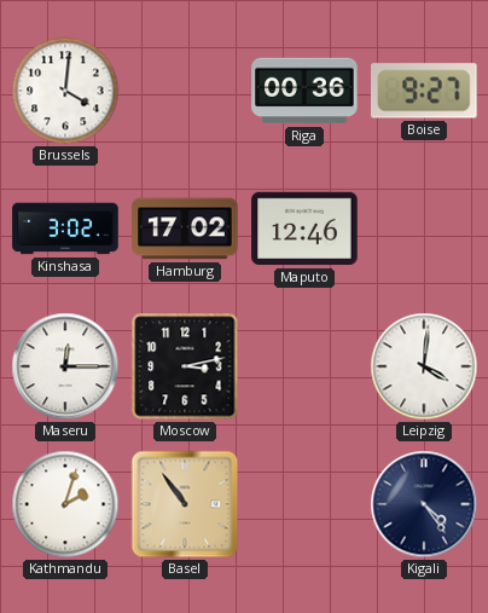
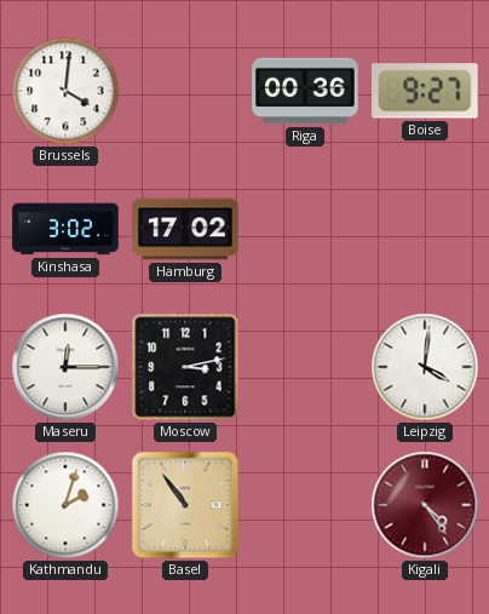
Maputo: 12:46 -> none
Kigali dial: navy -> burgundy
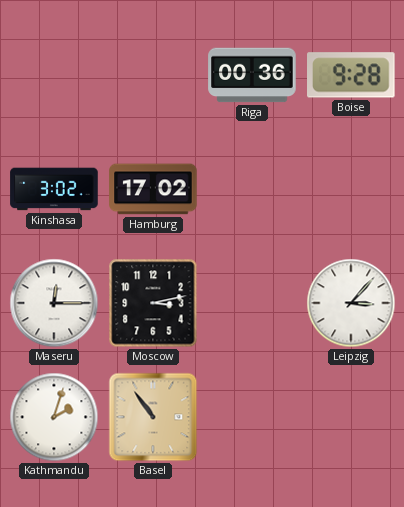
Brussels: 4:01 -> none
Boise: 9:27 -> 9:28
Leipzig: 4:01 -> 3:07
Kigali: 4:24 -> none
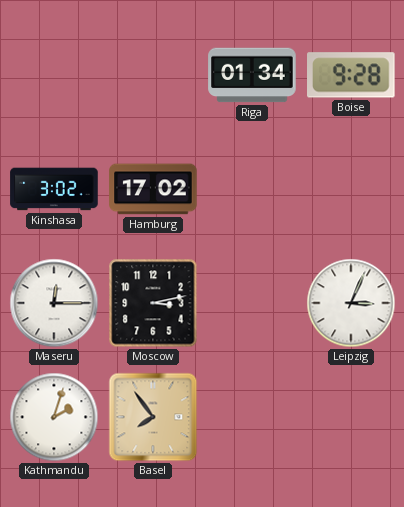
Riga: 00:36 -> 01:34
Leipzig: 3:07 -> 3:04
Basel: 10:54 -> 7:54
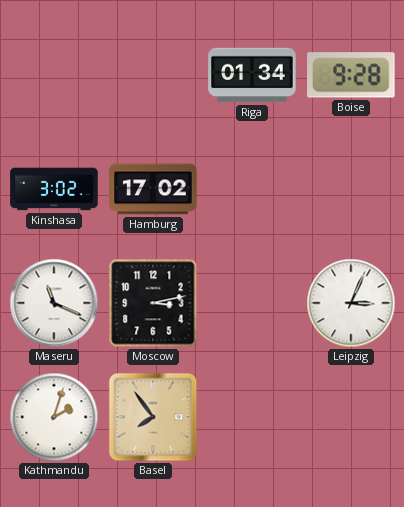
Maseru: 12:15 -> 11:19
